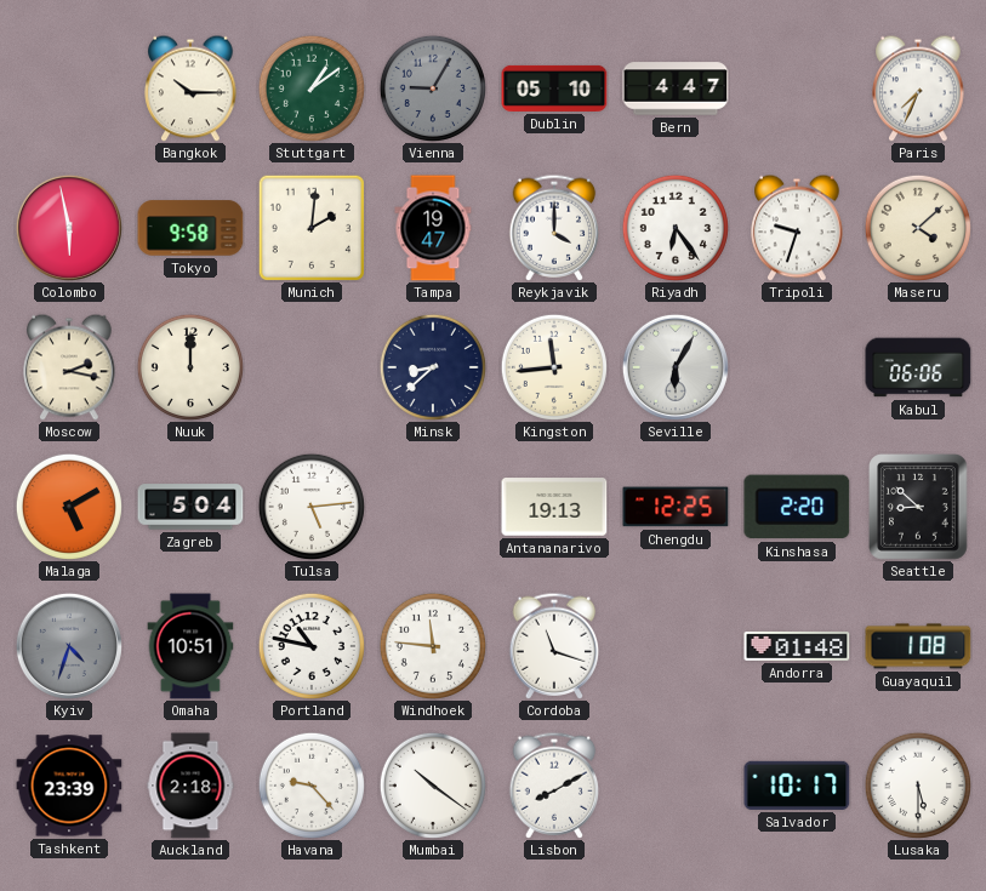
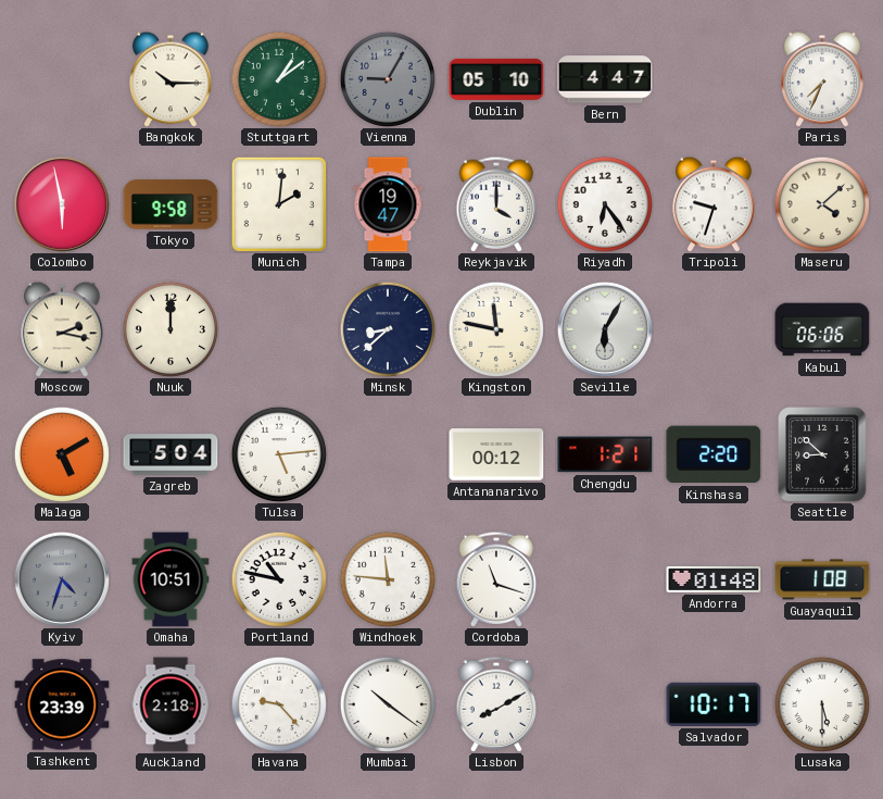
Kingston: 11:44 -> 11:47
Antananarivo: 19:13 -> 00:12
Chengdu: 12:25 -> 1:21
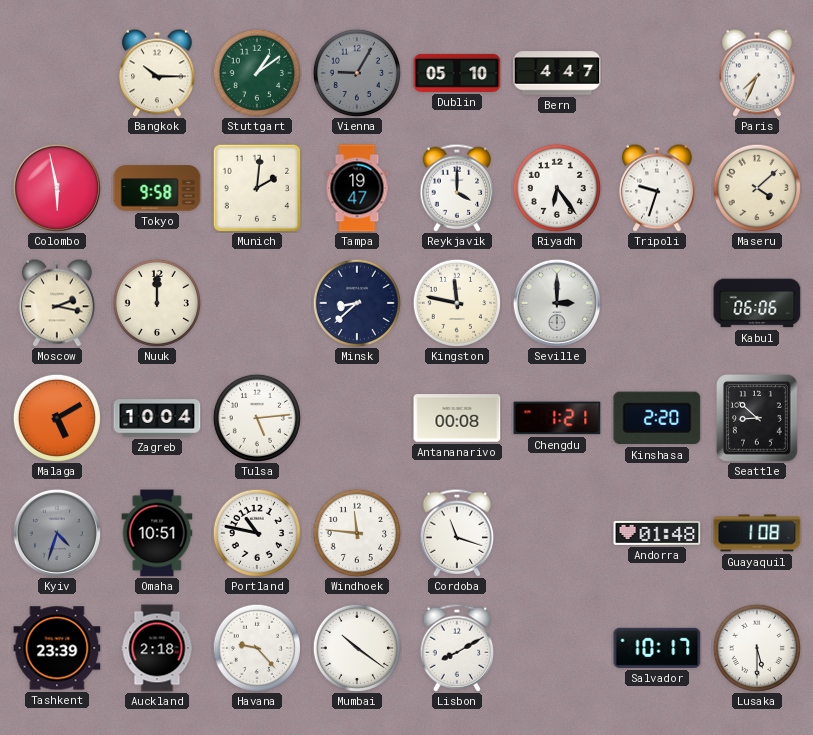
Seville: 6:05 -> 3:00
Zagreb: 5:04 -> 10:04
Antananarivo: 00:12 -> 00:08
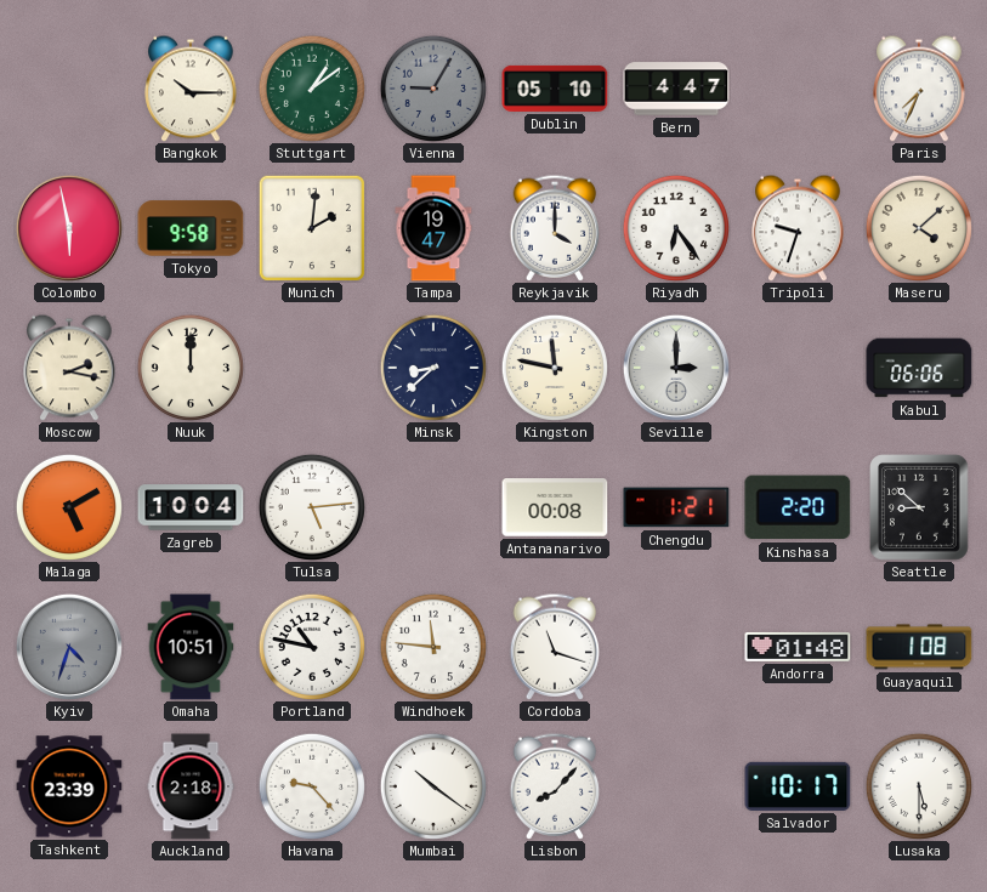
Lisbon: 8:10 -> 8:07
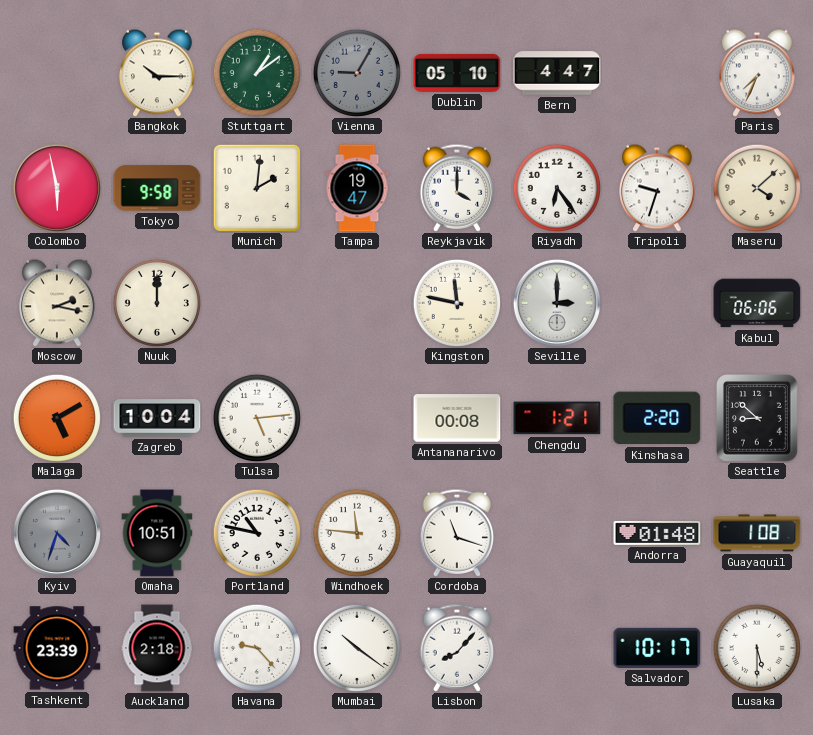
Minsk: 8:38 -> none
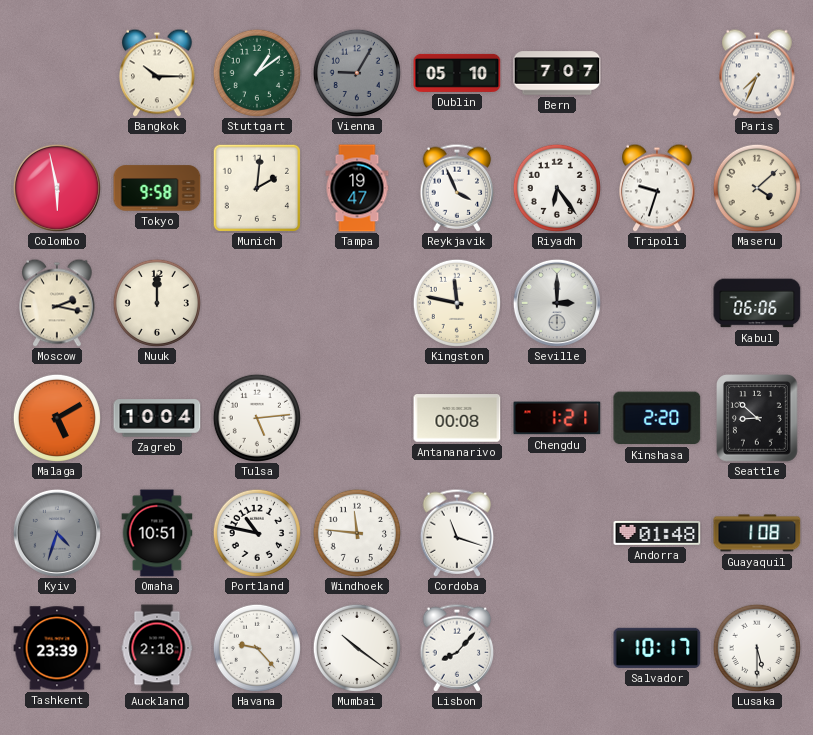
Bern: 4:47 -> 7:07
Reykjavik: 4:00 -> 3:56
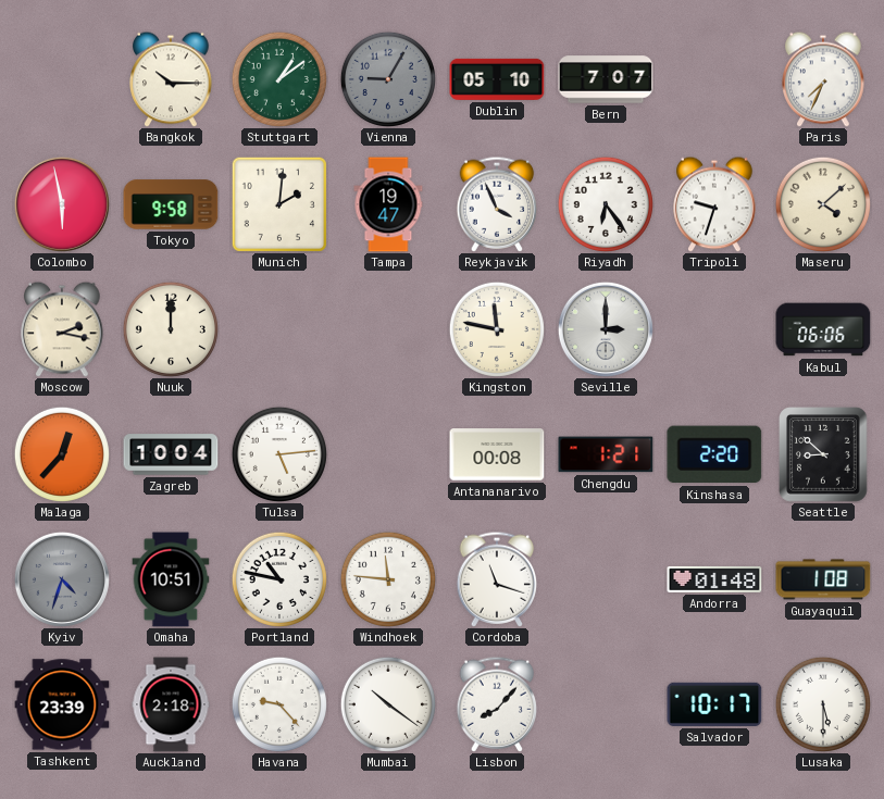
Malaga: 5:10 -> 12:37
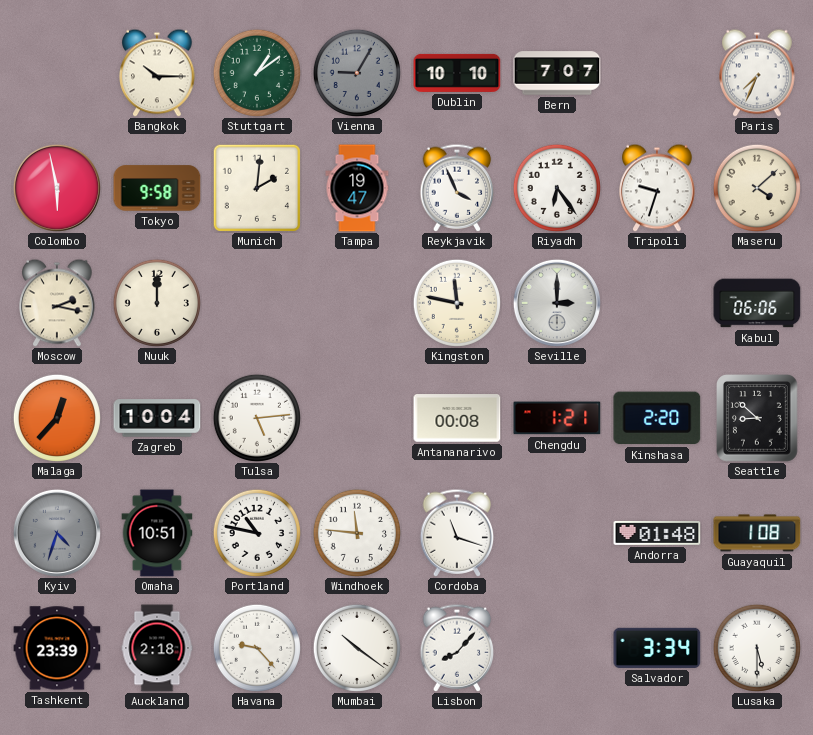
Dublin: 05:10 -> 10:10
Salvador: 10:17 -> 3:34
